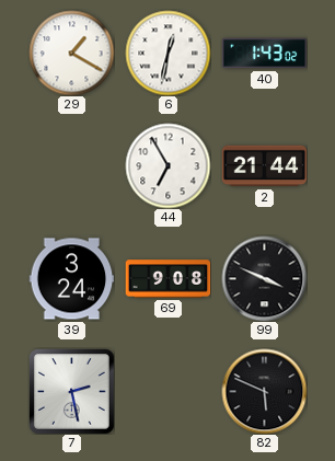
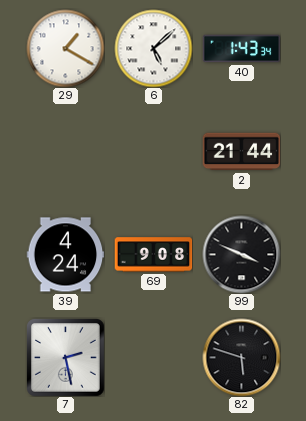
6: 12:32 -> 5:08
40: 1:43:02 -> 1:43:34
44: 6:55 -> none
39: 3:24 -> 4:24
82: 5:49 -> 5:48
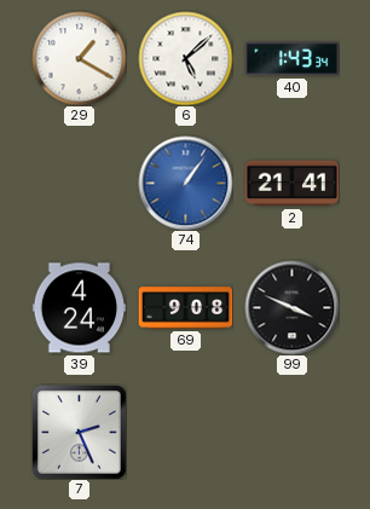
74: none -> 1:06
2: 21:44 -> 21:41
7: 2:28 -> 2:26
82: 5:48 -> none
